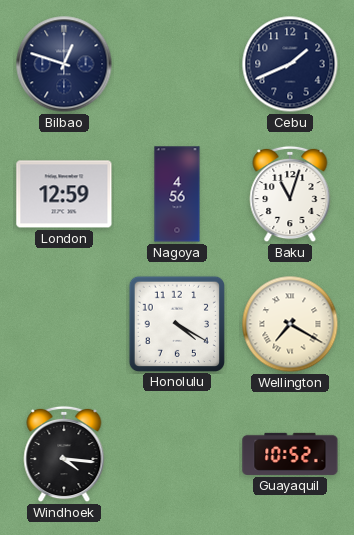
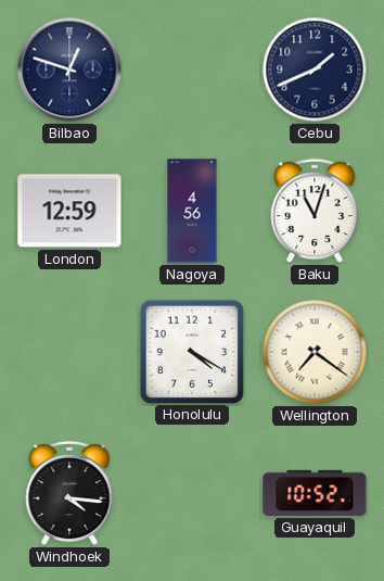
Wellington: 7:20 -> 7:21
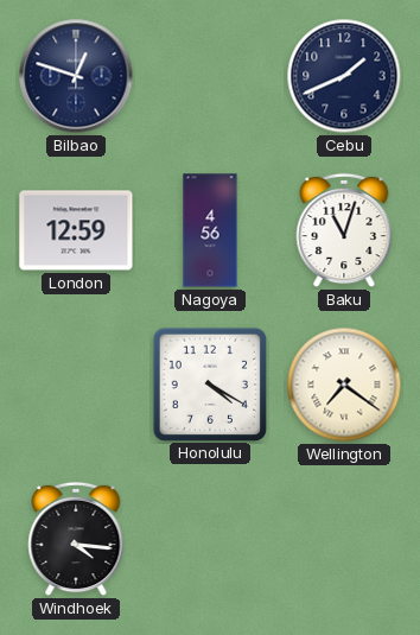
Guayaquil: 10:52 -> none
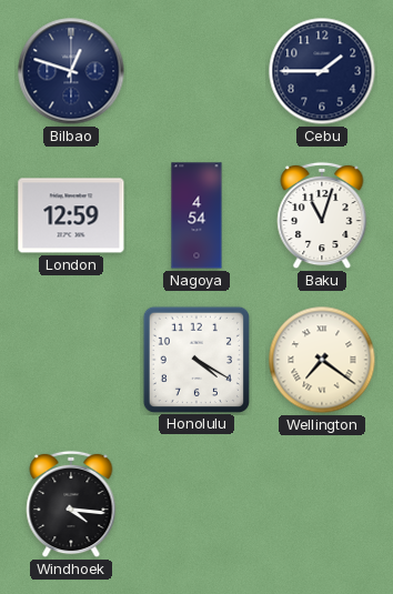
Cebu: 1:41 -> 1:45
Nagoya: 4:56 -> 4:54
